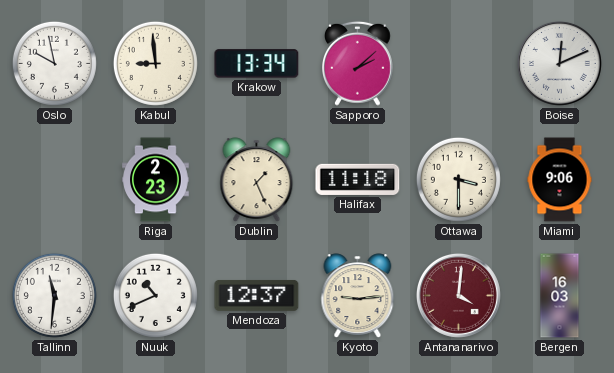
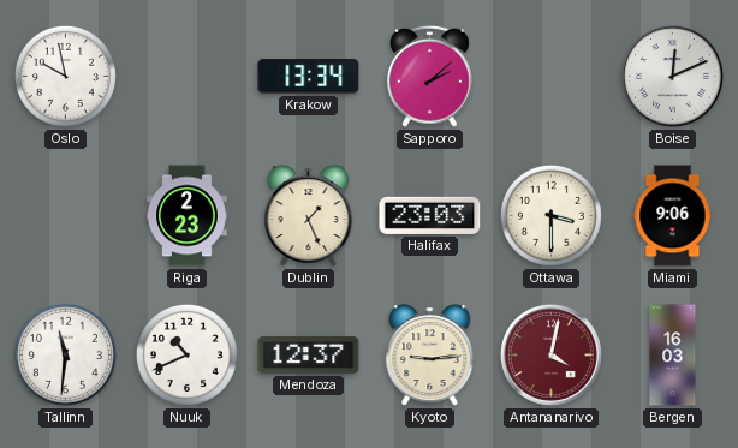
Kabul: 8:59 -> none
Halifax: 11:18 -> 23:03
Antananarivo: 4:01 -> 4:02
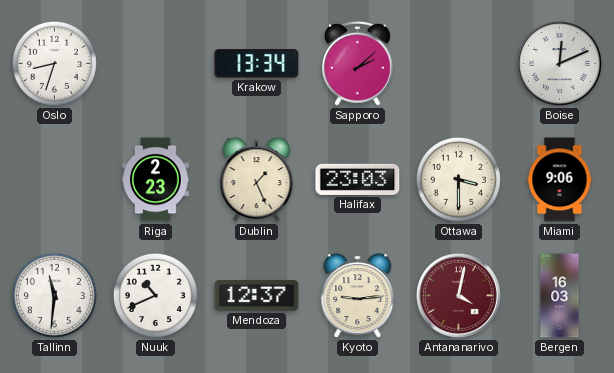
Oslo: 9:58 -> 8:33
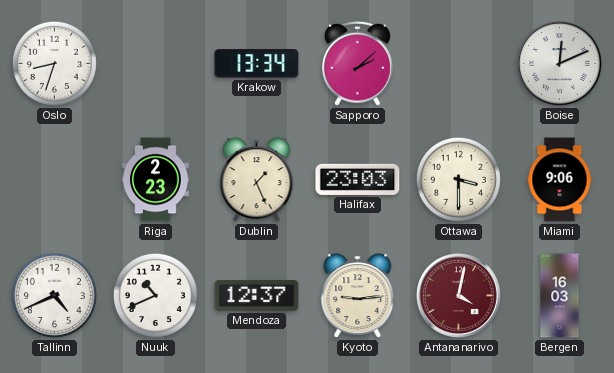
Tallinn: 11:31 -> 4:41
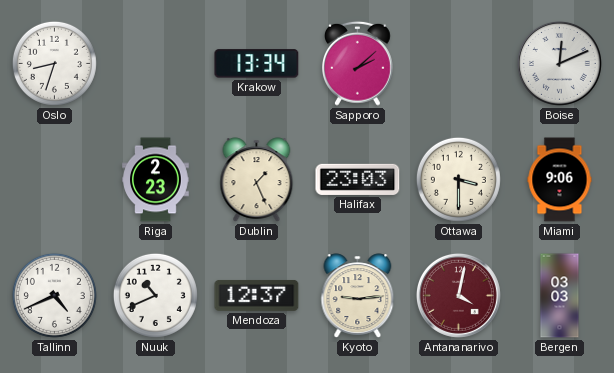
Bergen: 16:03 -> 03:03
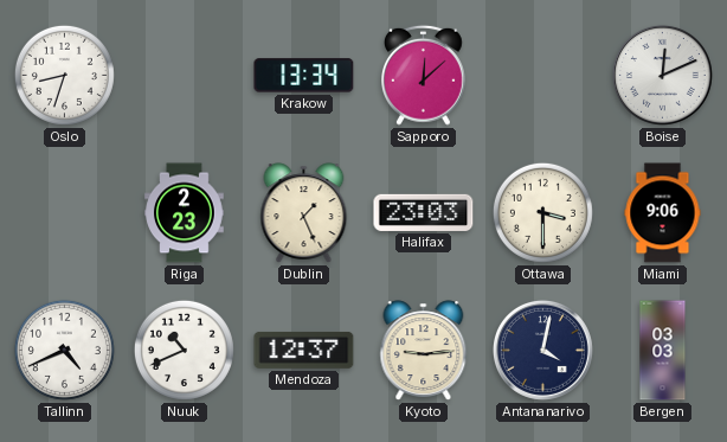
Sapporo: 2:08 -> 12:08
Antananarivo dial: burgundy -> navy
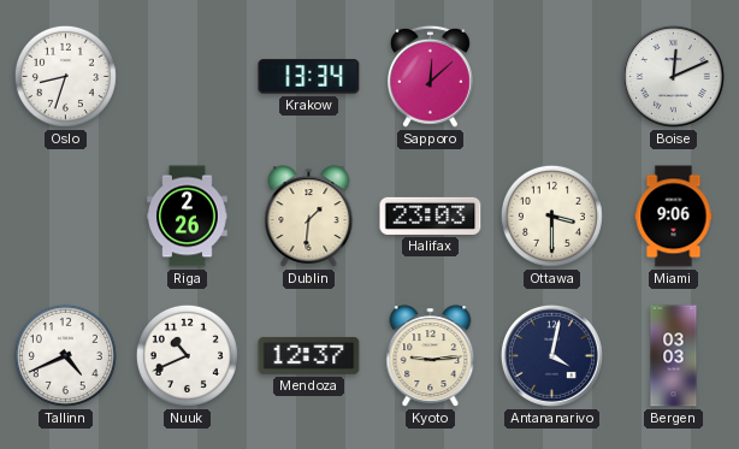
Riga: 2:23 -> 2:26
Dublin: 1:26 -> 1:31
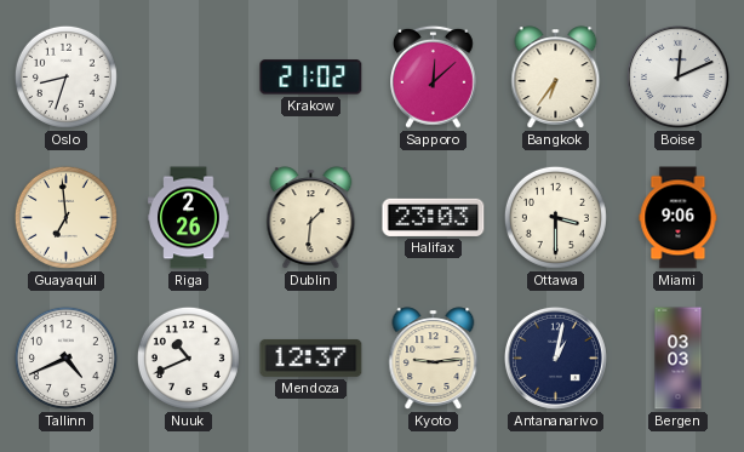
Krakow: 13:34 -> 21:02
Bangkok: none -> 6:36
Guayaquil: none -> 6:59
Antananarivo: 4:02 -> 1:02
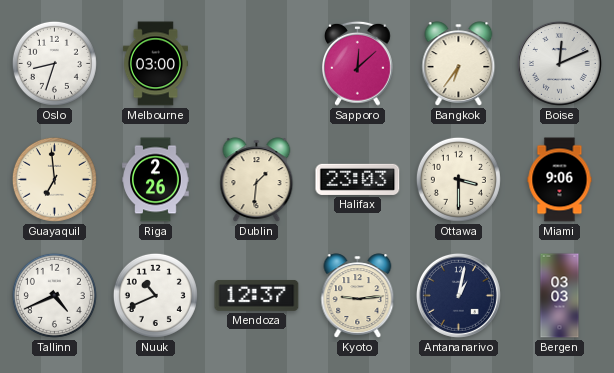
Melbourne: none -> 03:00
Krakow: 21:02 -> none
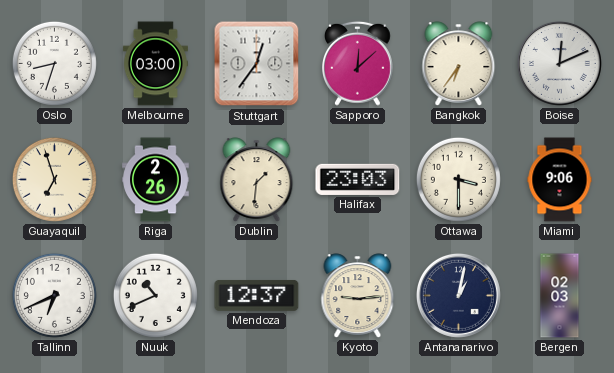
Stuttgart: none -> 12:36
Guayaquil: 6:59 -> 6:57
Tallinn: 4:41 -> 6:41
Bergen: 03:03 -> 02:03
